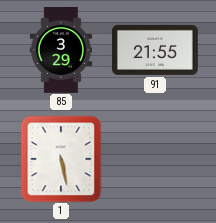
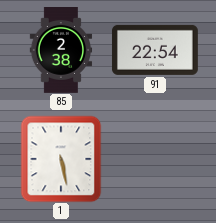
85: 3:29 -> 2:38
91: 21:55 -> 22:54
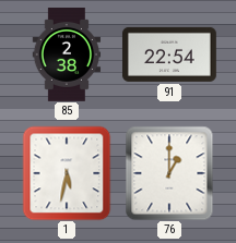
1: 5:28 -> 5:32
76: none -> 1:00
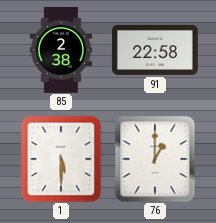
91: 22:54 -> 22:58
1: 5:32 -> 5:30
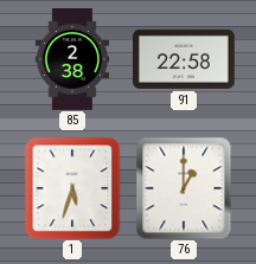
1: 5:30 -> 5:33
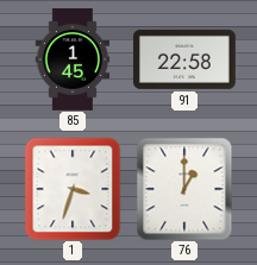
85: 2:38 -> 1:45
1: 5:33 -> 3:33
